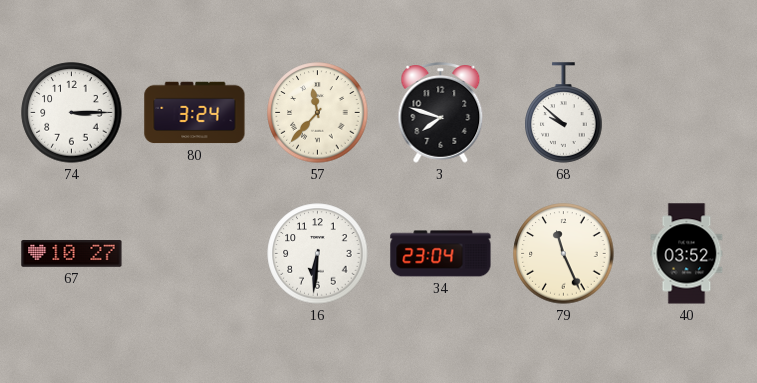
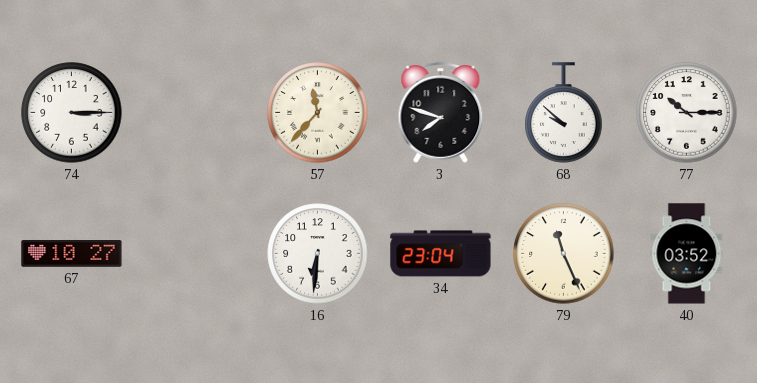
80: 3:24 -> none
77: none -> 10:15
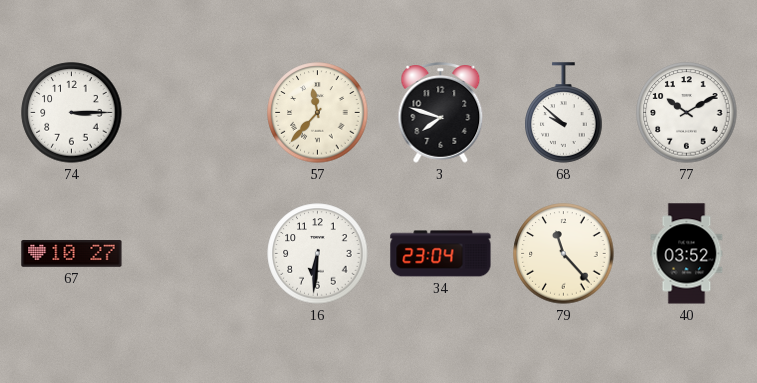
77: 10:15 -> 10:10
79: 11:26 -> 11:23
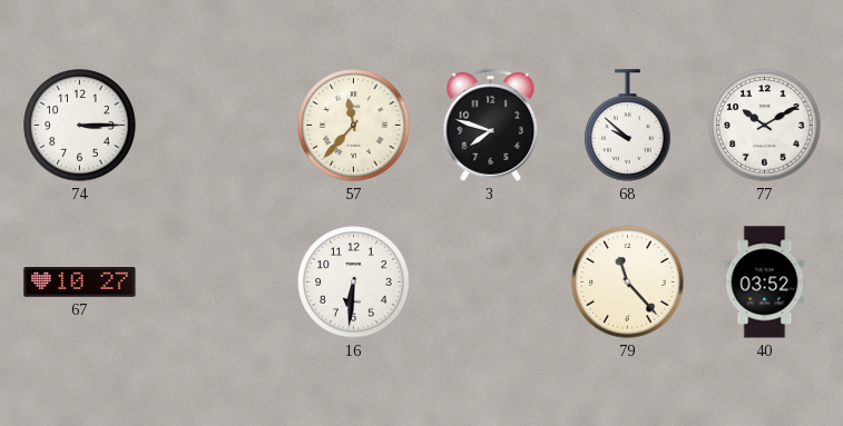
34: 23:04 -> none
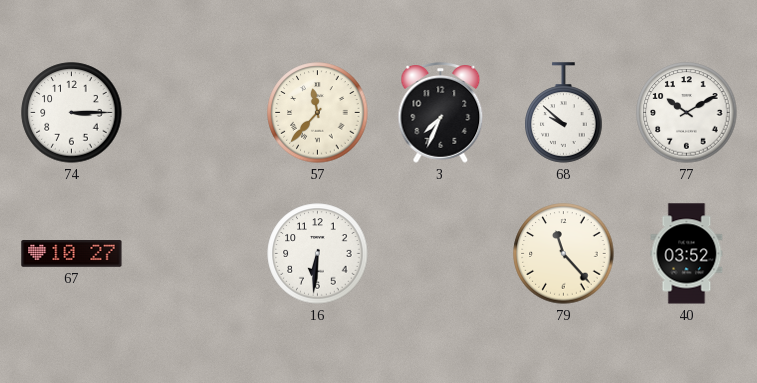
3: 7:48 -> 7:34
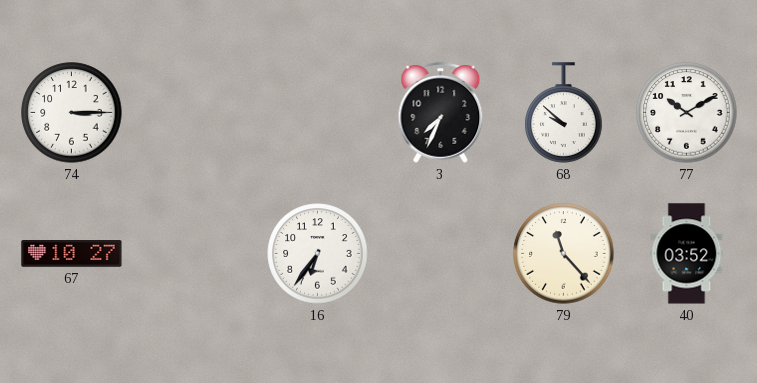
57: 11:37 -> none
16: 6:31 -> 6:36
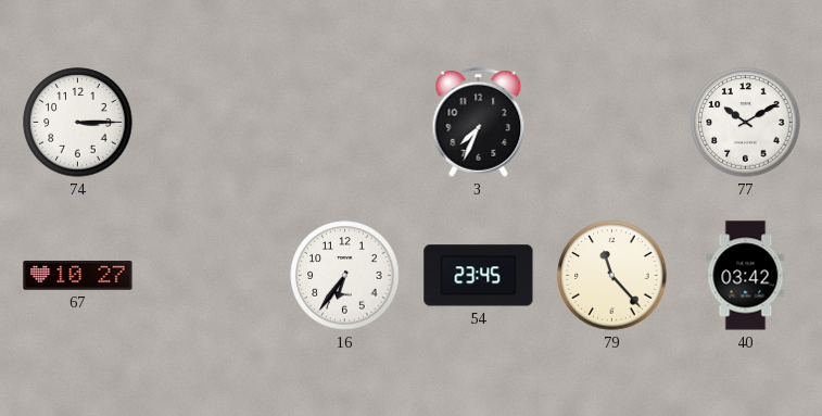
68: 9:52 -> none
54: none -> 23:45
40: 03:52 -> 03:42
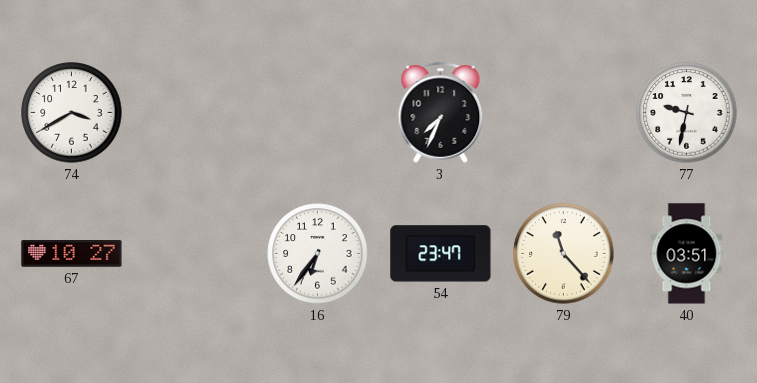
74: 3:15 -> 3:40
77: 10:10 -> 9:32
54: 23:45 -> 23:47
40: 03:42 -> 03:51
